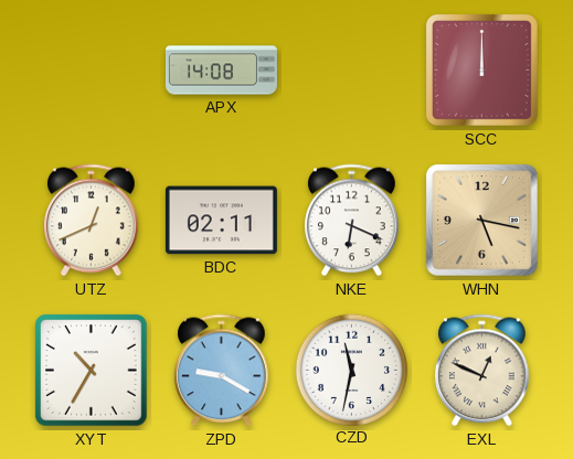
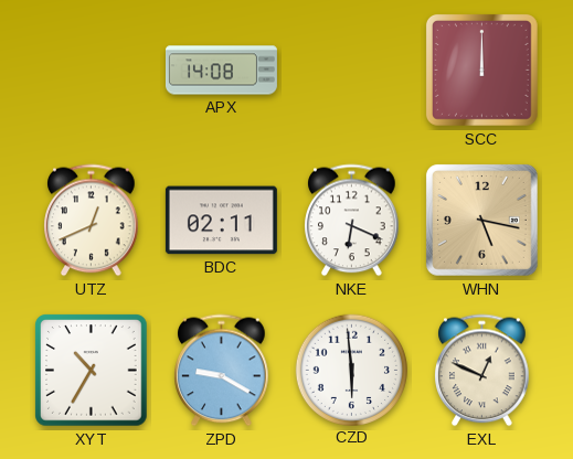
CZD: 11:32 -> 5:59
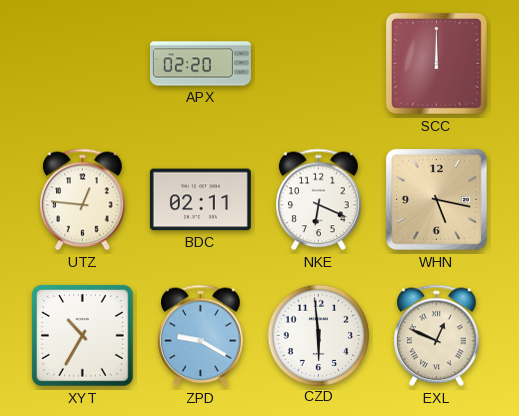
APX: 14:08 -> 02:20
UTZ: 12:41 -> 12:46
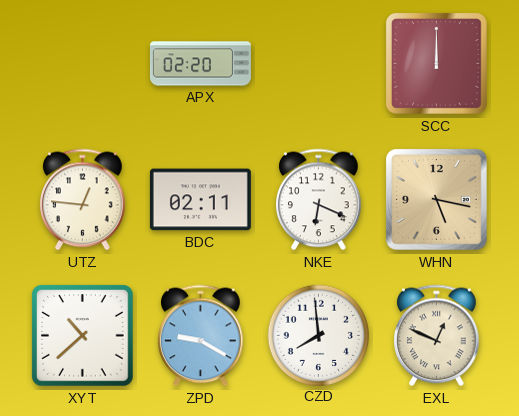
XYT: 10:35 -> 10:38
CZD: 5:59 -> 7:59
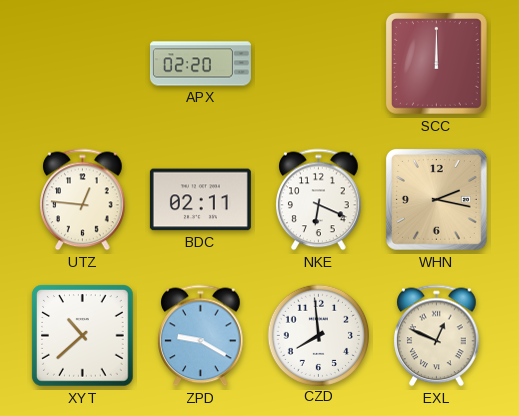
WHN: 5:17 -> 2:17
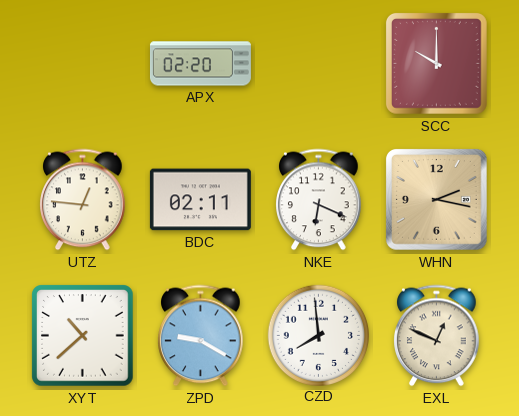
SCC: 12:00 -> 10:00
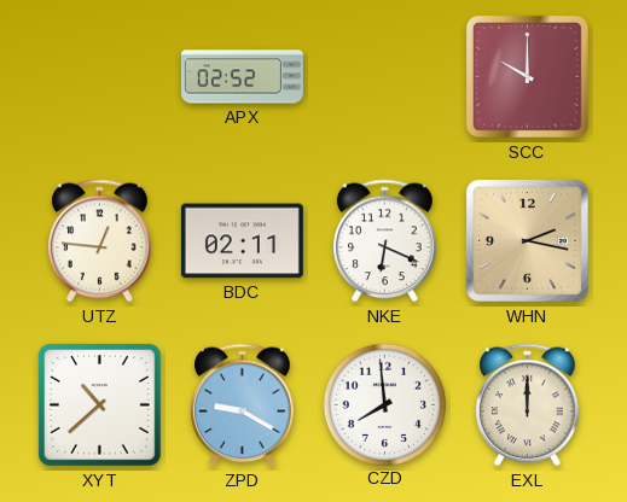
APX: 02:20 -> 02:52
EXL: 12:49 -> 12:00
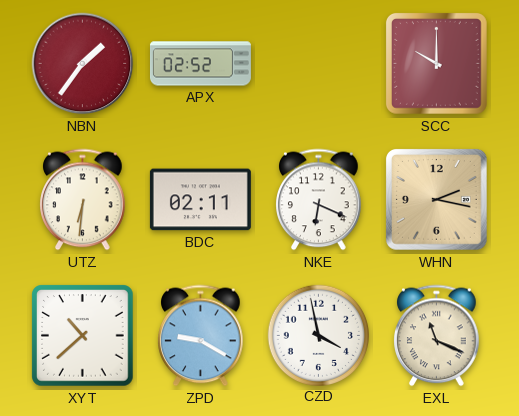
NBN: none -> 1:36
UTZ: 12:46 -> 6:31
CZD: 7:59 -> 3:58
EXL: 12:00 -> 11:19
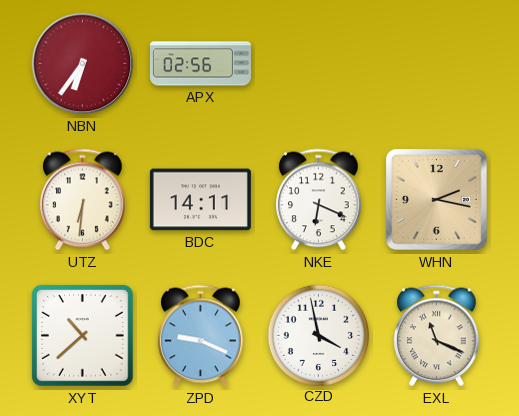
NBN: 1:36 -> 6:36
APX: 02:52 -> 02:56
SCC: 10:00 -> none
BDC: 02:11 -> 14:11
ZPD: 9:20 -> 9:19
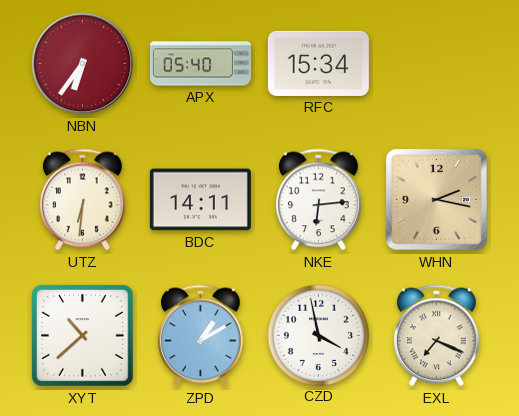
APX: 02:56 -> 05:40
RFC: none -> 15:34
NKE: 6:19 -> 6:14
ZPD: 9:19 -> 1:10
EXL: 11:19 -> 7:19
